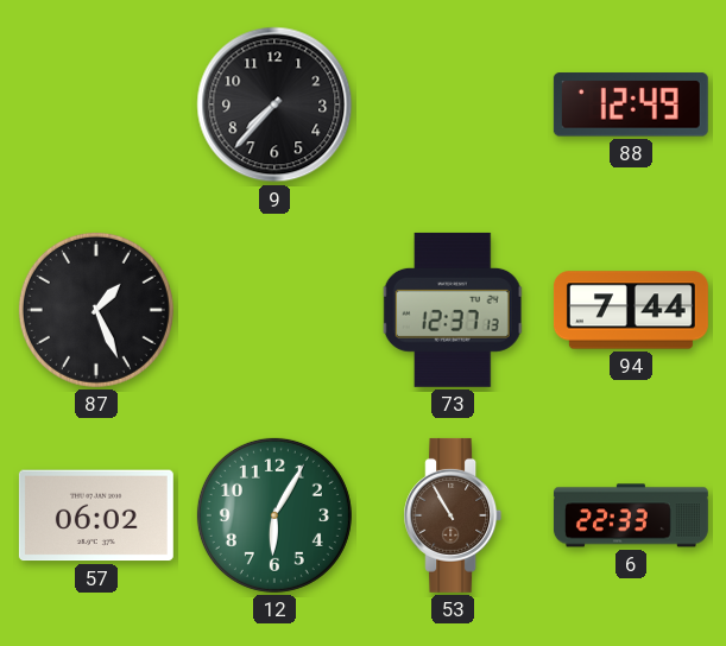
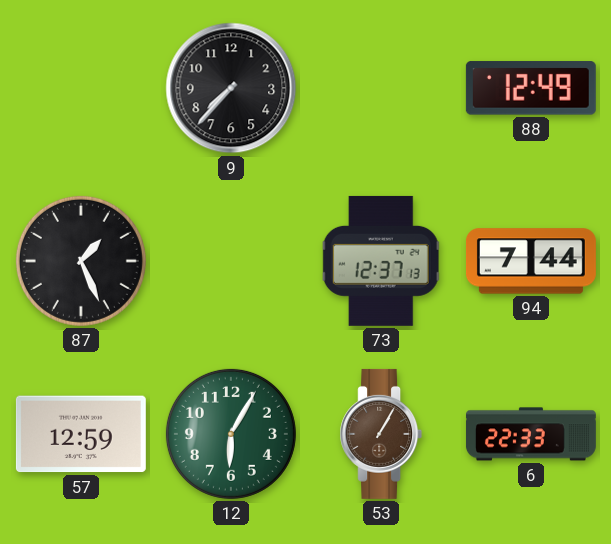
57: 06:02 -> 12:59
53: 10:55 -> 1:05
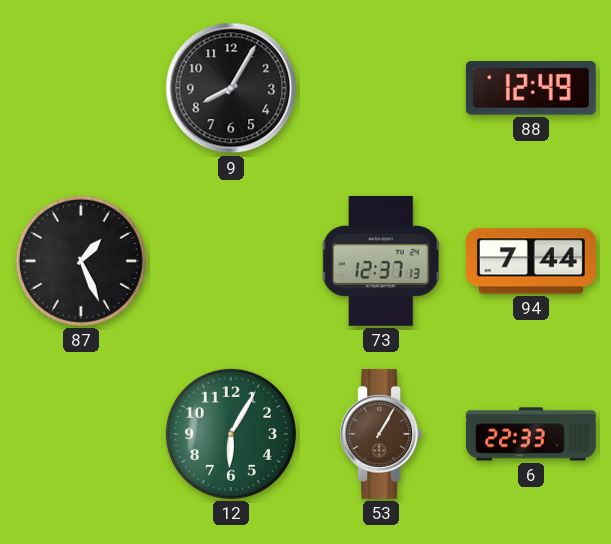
9: 7:37 -> 8:05
57: 12:59 -> none
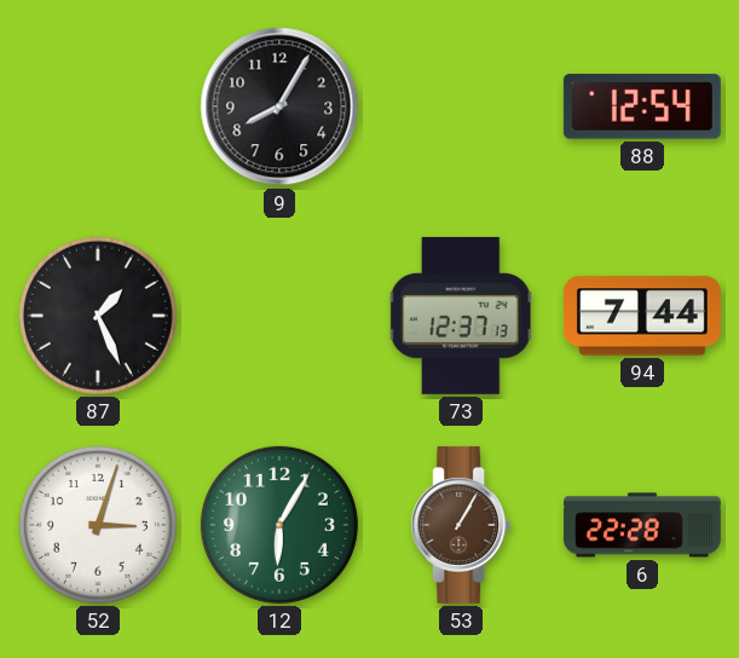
88: 12:49 -> 12:54
52: none -> 3:03
6: 22:33 -> 22:28
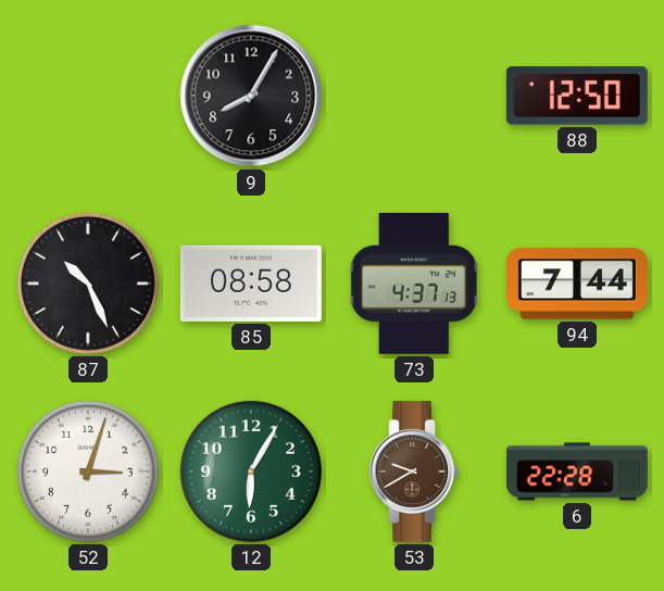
88: 12:54 -> 12:50
87: 1:26 -> 10:26
85: none -> 08:58
73: 12:37 -> 4:37
53: 1:05 -> 9:40
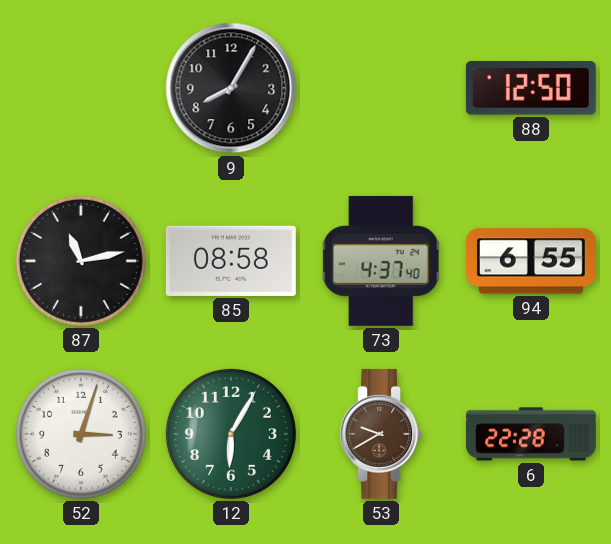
87: 10:26 -> 11:13
73: 4:37:13 -> 4:37:40
94: 7:44 -> 6:55
